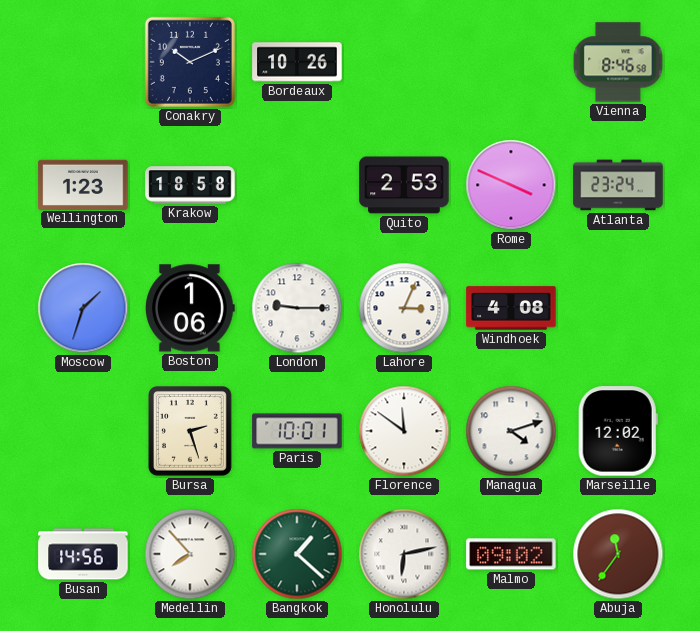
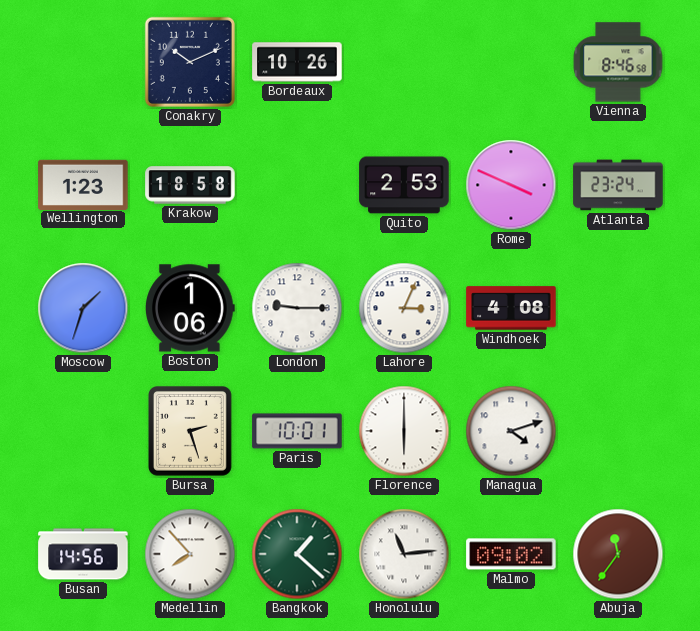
Florence: 11:51 -> 6:00
Marseille: 12:02 -> none
Honolulu: 6:13 -> 11:14
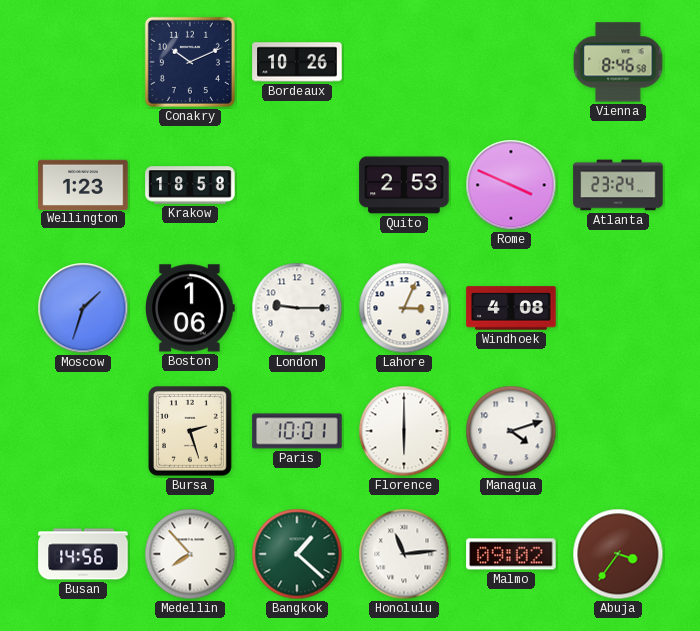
Abuja: 11:36 -> 3:36
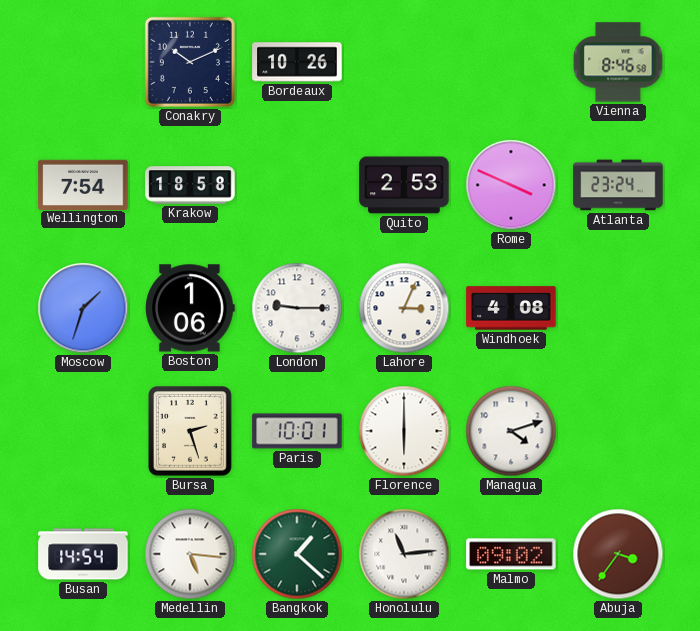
Wellington: 1:23 -> 7:54
Busan: 14:56 -> 14:54
Medellin: 7:53 -> 5:16
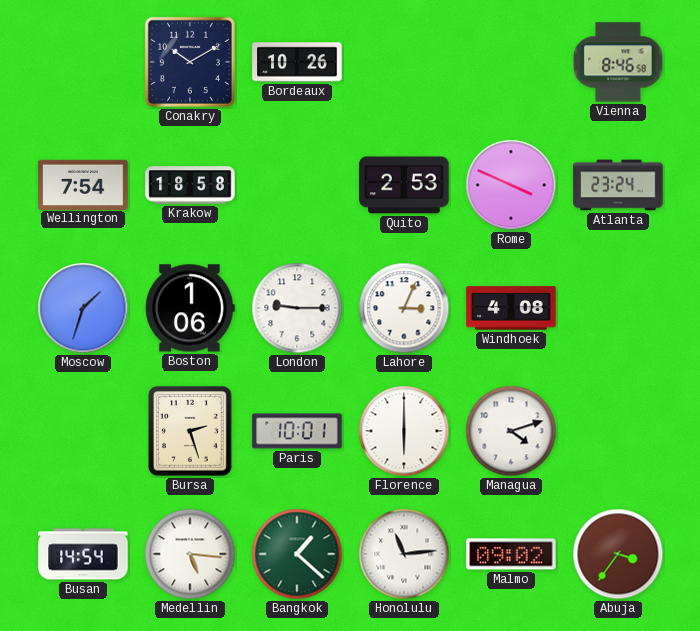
Conakry: 10:11 -> 10:10
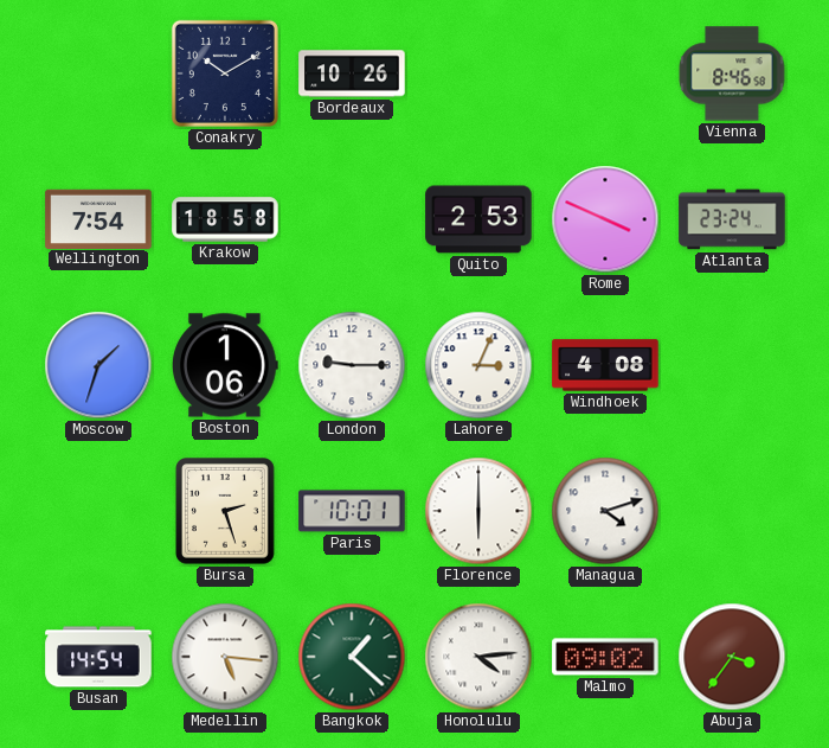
Honolulu: 11:14 -> 4:14
